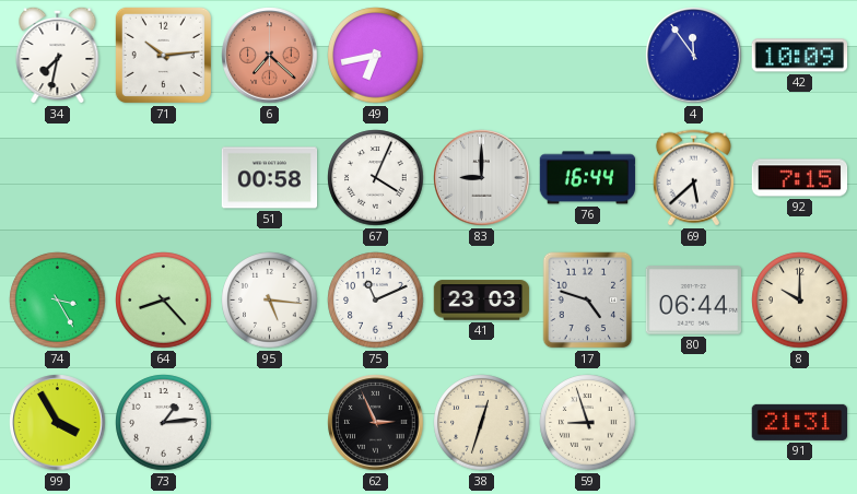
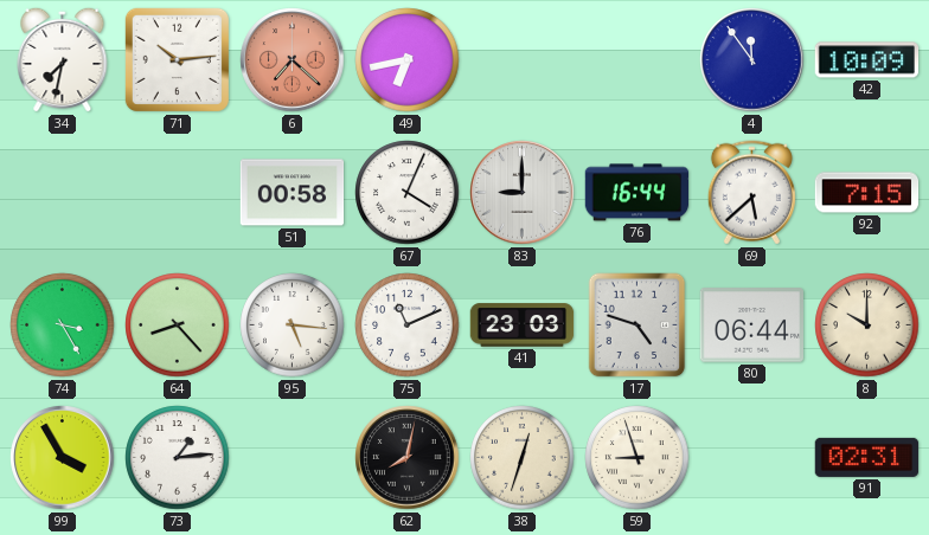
62: 2:56 -> 8:02
91: 21:31 -> 02:31
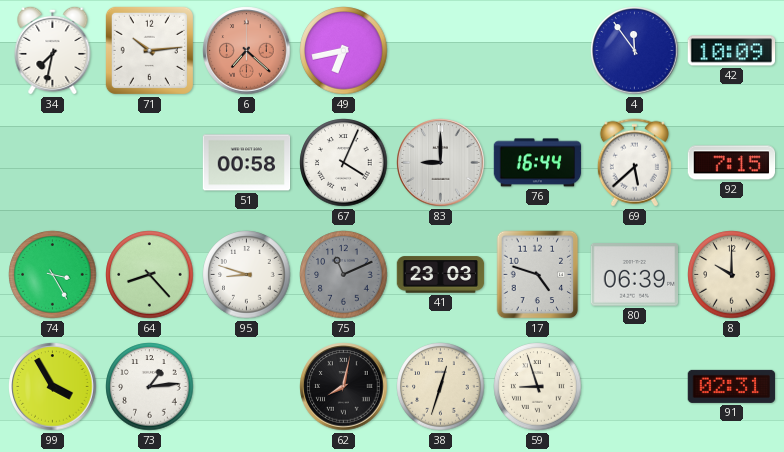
95: 5:16 -> 8:48
75 dial: white -> grey
80: 06:44 -> 06:39
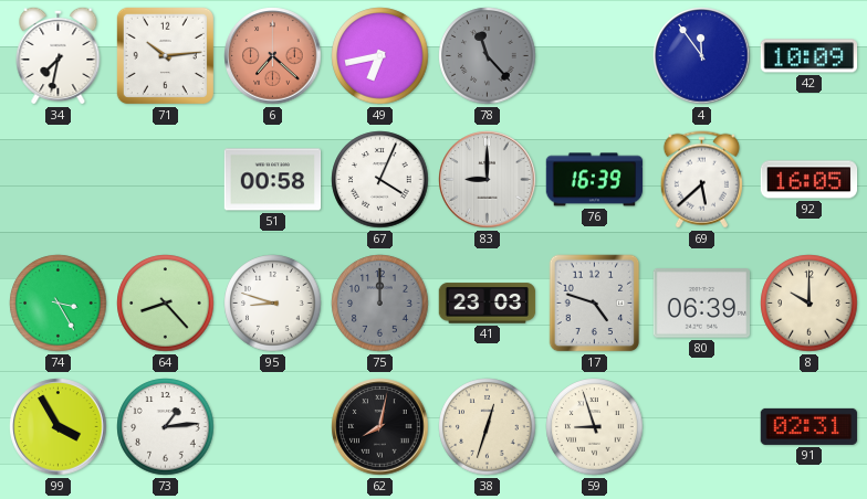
78: none -> 11:23
76: 16:44 -> 16:39
92: 7:15 -> 16:05
75: 11:11 -> 12:00
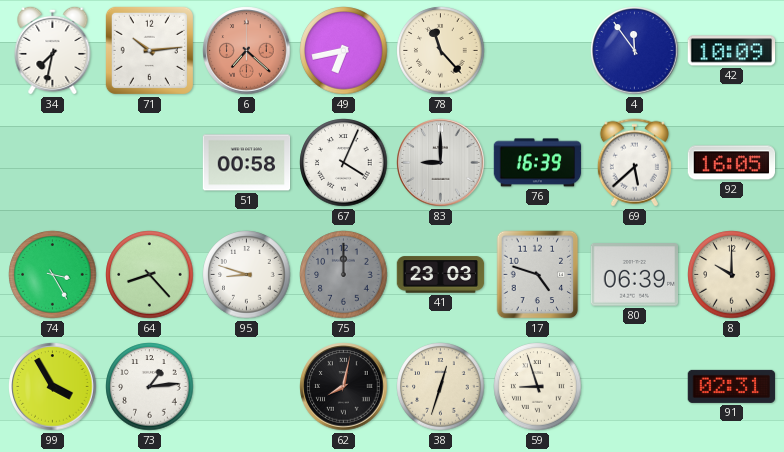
78 dial: grey -> cream
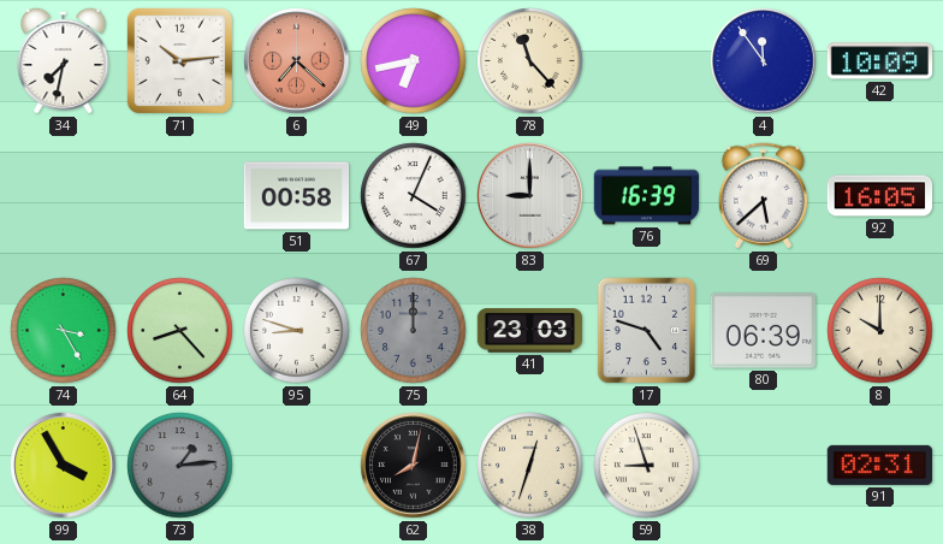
73 dial: white -> grey
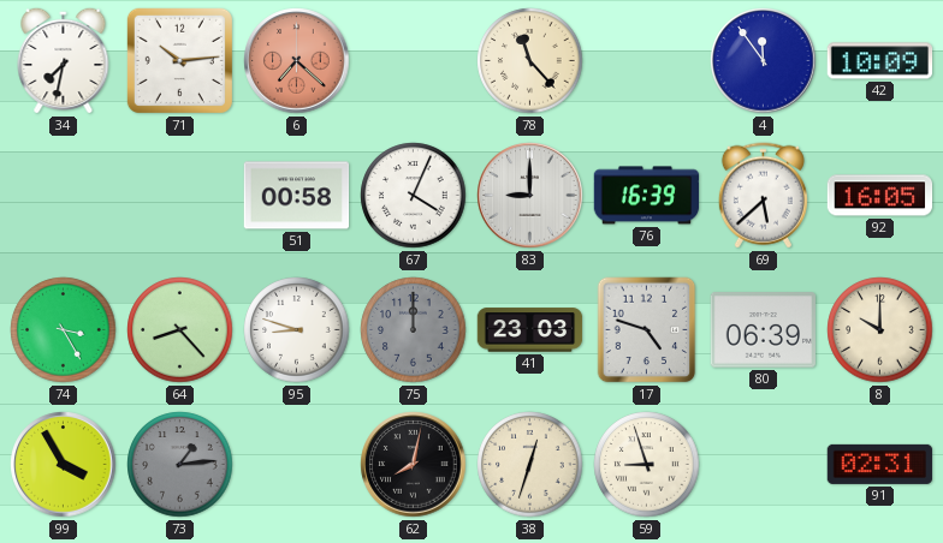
49: 6:43 -> none
